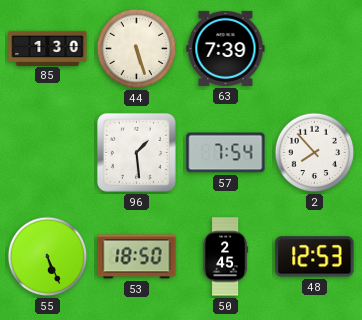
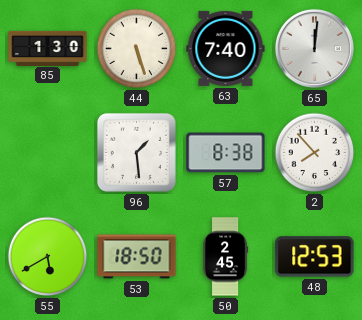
63: 7:39 -> 7:40
65: none -> 12:01
57: 7:54 -> 8:38
55: 5:26 -> 5:40
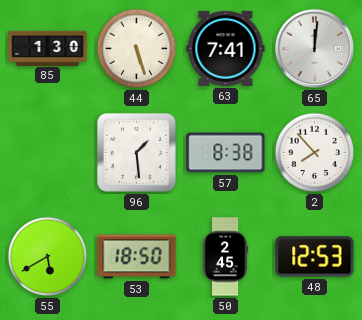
63: 7:40 -> 7:41
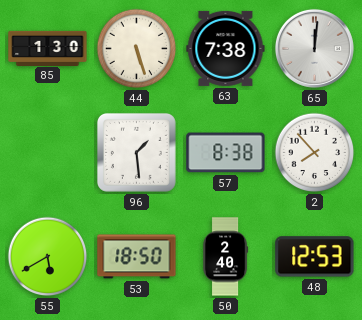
63: 7:41 -> 7:38
50: 2:45 -> 2:40
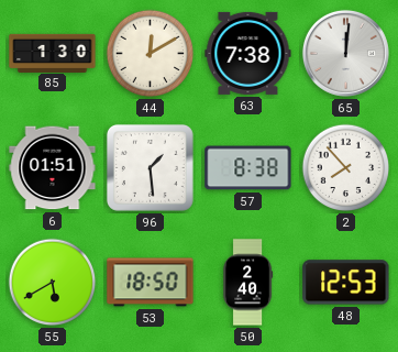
44: 5:27 -> 12:10
6: none -> 01:51
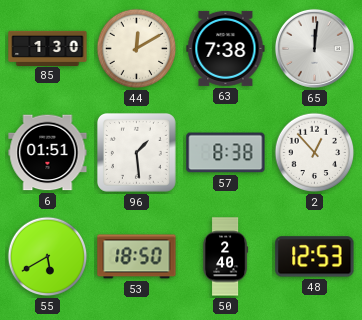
2: 7:53 -> 12:53
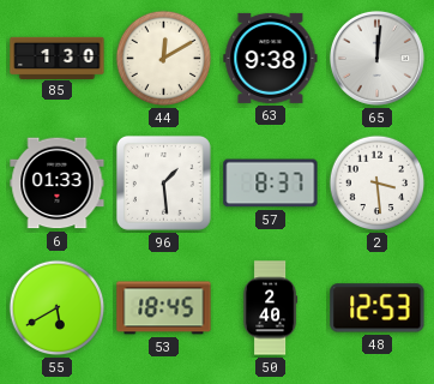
63: 7:38 -> 9:38
6: 01:51 -> 01:33
57: 8:38 -> 8:37
2: 12:53 -> 3:29
53: 18:50 -> 18:45
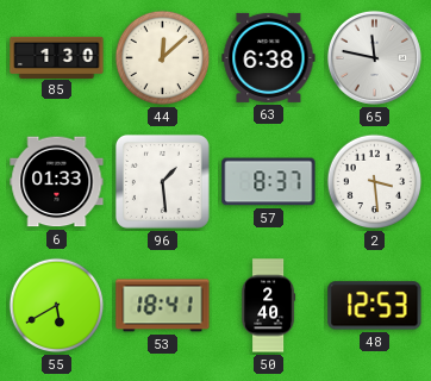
44: 12:10 -> 12:08
63: 9:38 -> 6:38
65: 12:01 -> 11:47
53: 18:45 -> 18:41
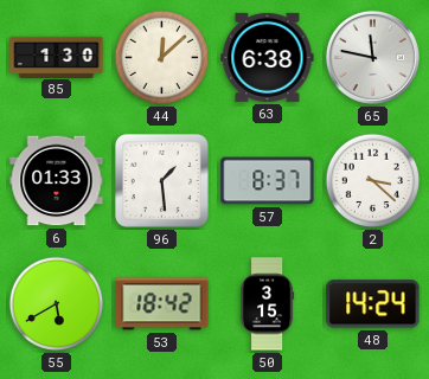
2: 3:29 -> 3:22
53: 18:41 -> 18:42
50: 2:40 -> 3:15
48: 12:53 -> 14:24
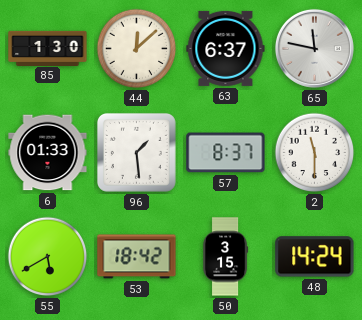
63: 6:38 -> 6:37
2: 3:22 -> 11:30
